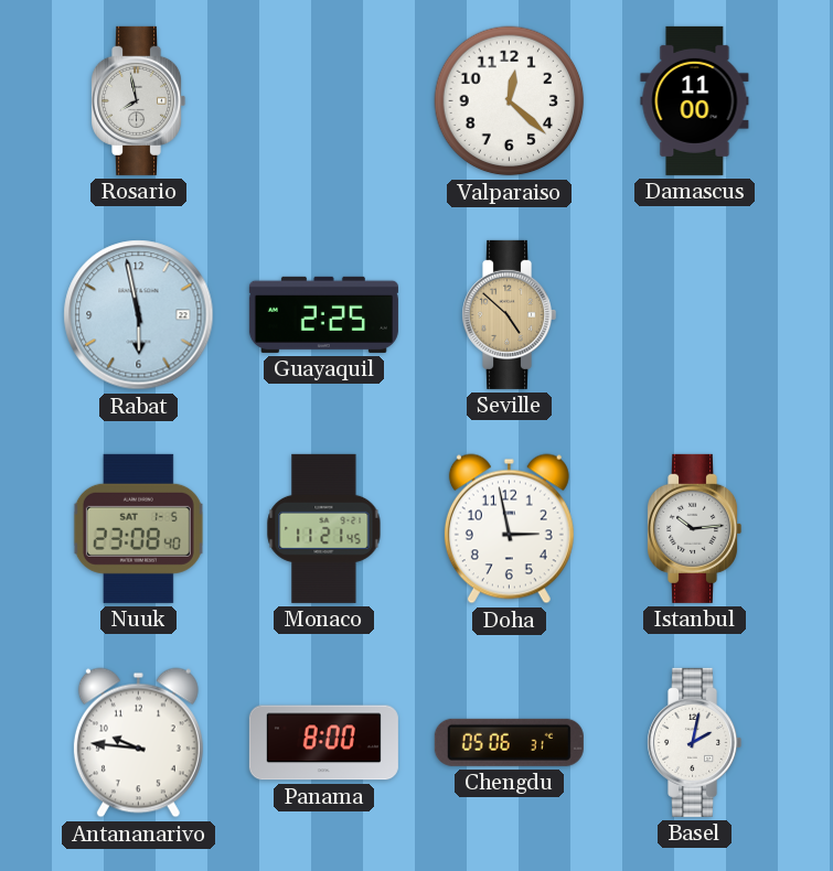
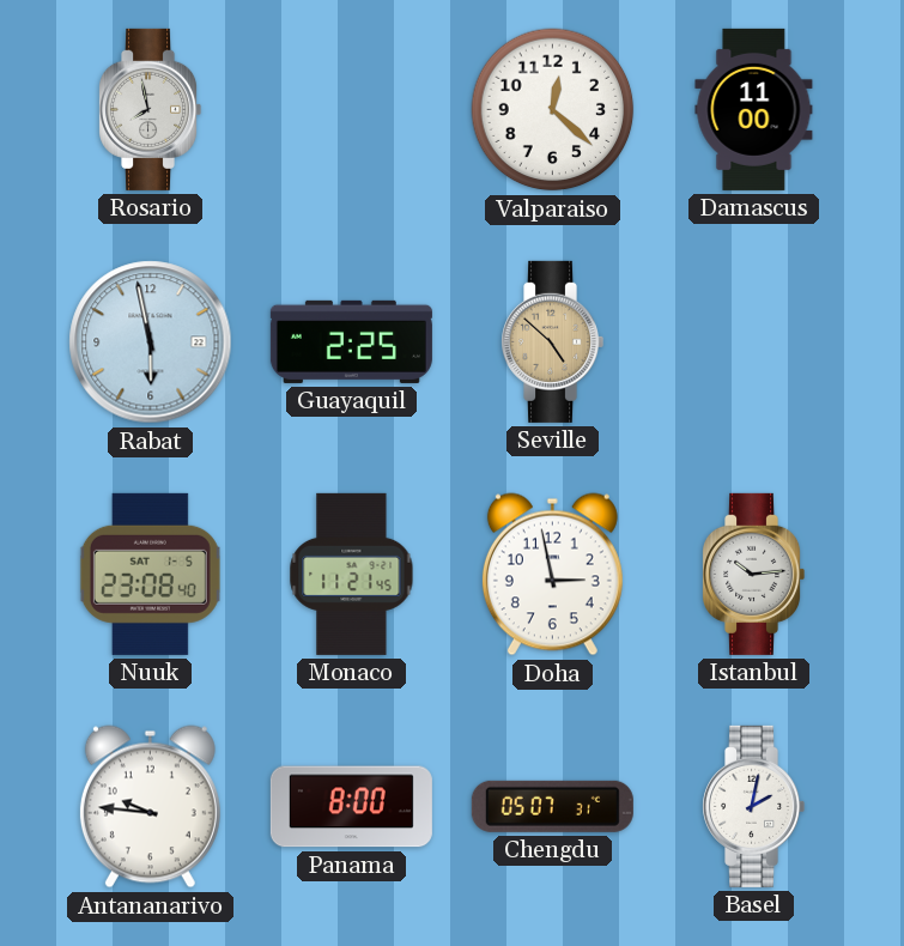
Chengdu: 05:06 -> 05:07
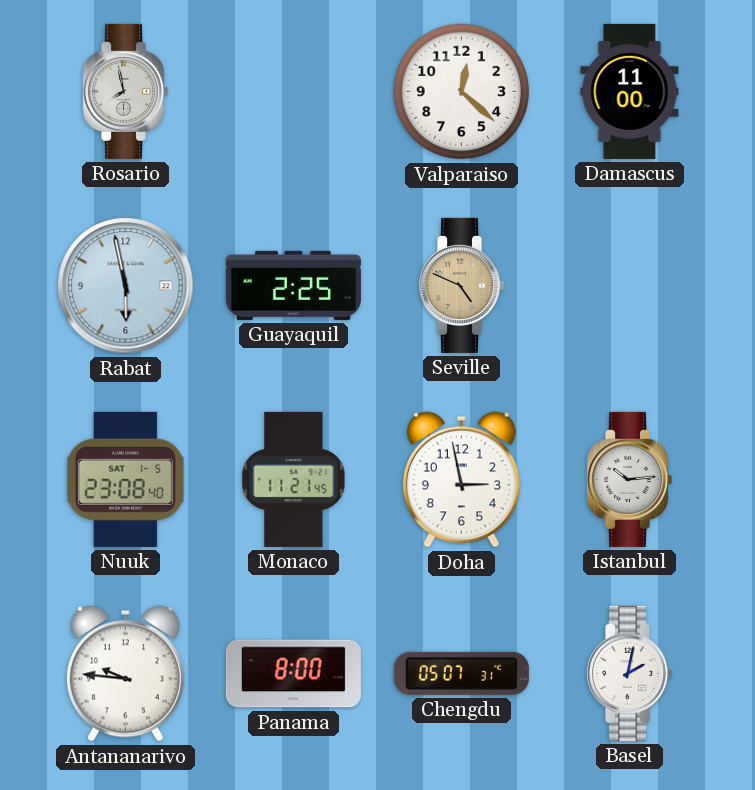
Seville: 4:52 -> 4:49
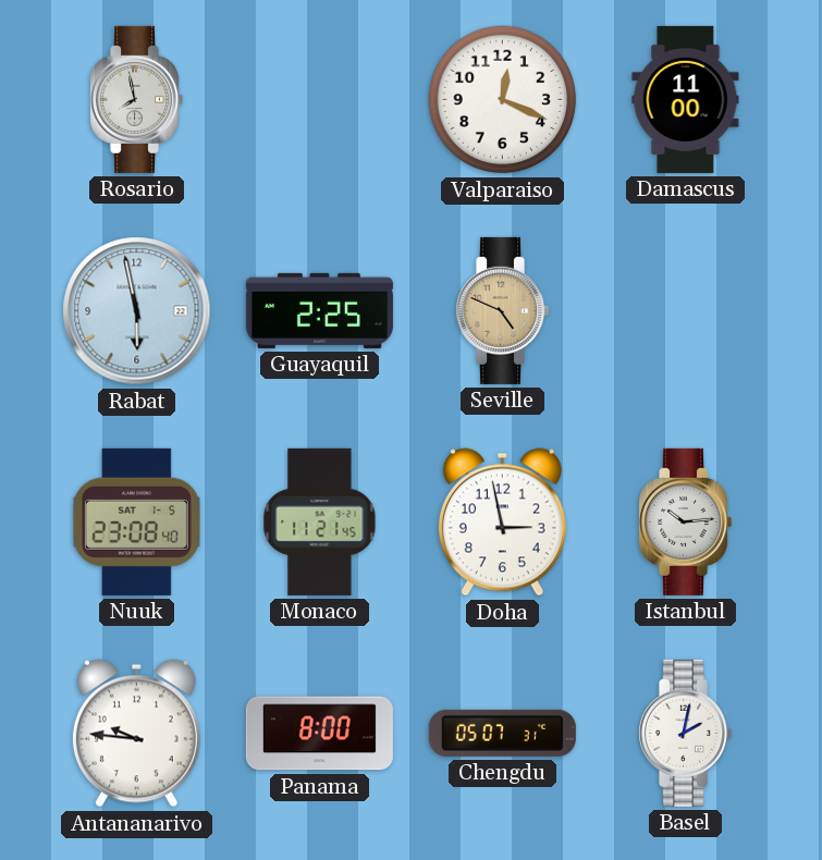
Valparaiso: 12:22 -> 12:19
